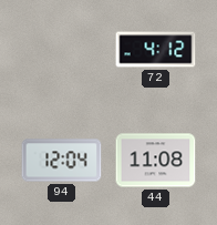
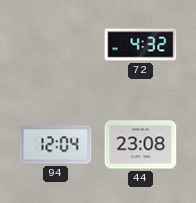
72: 4:12 -> 4:32
44: 11:08 -> 23:08
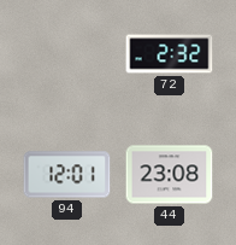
72: 4:32 -> 2:32
94: 12:04 -> 12:01
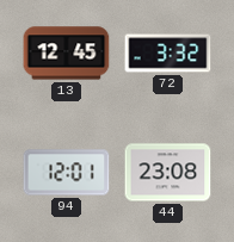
13: none -> 12:45
72: 2:32 -> 3:32
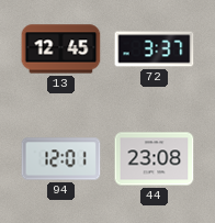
72: 3:32 -> 3:37
